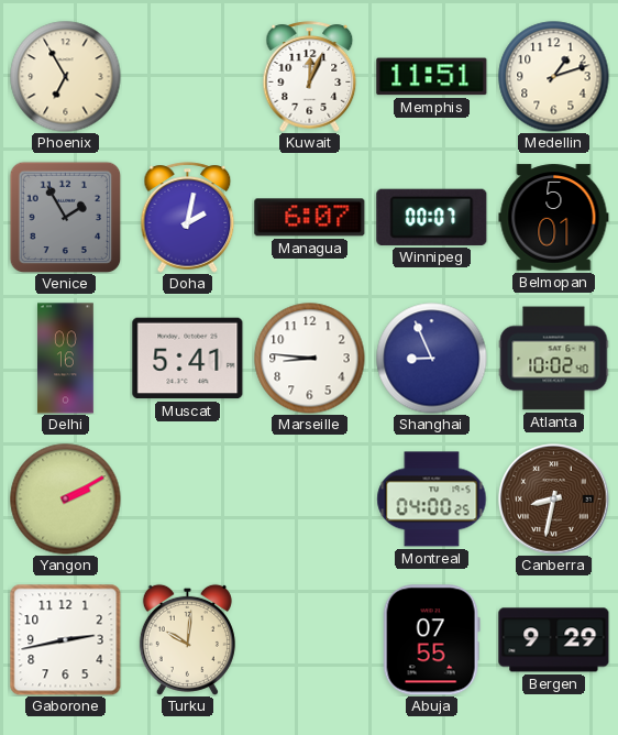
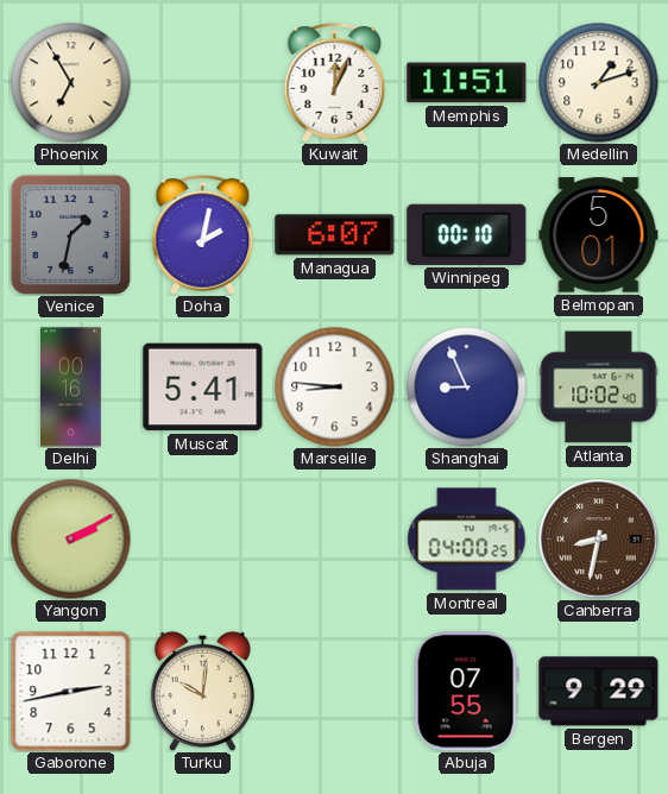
Venice: 1:55 -> 1:32
Winnipeg: 00:07 -> 00:10
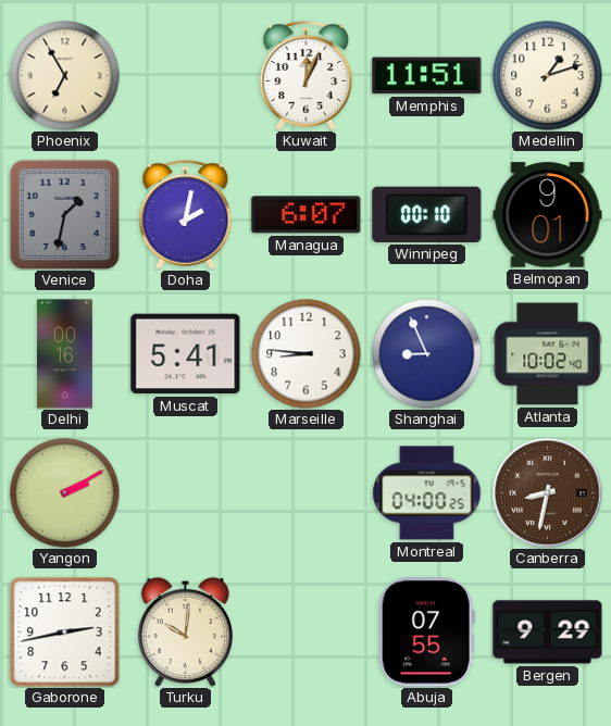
Belmopan: 5:01 -> 9:01
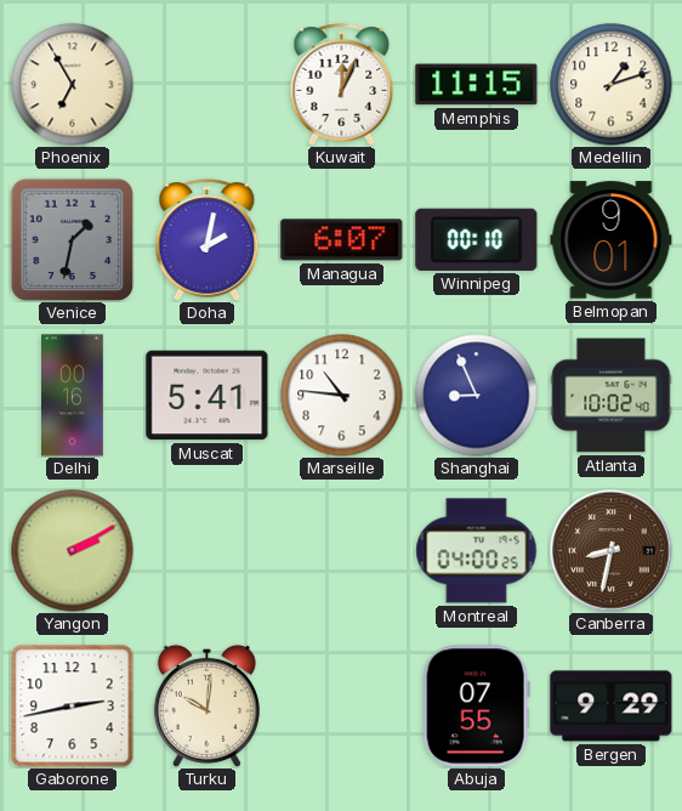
Memphis: 11:51 -> 11:15
Marseille: 8:46 -> 10:46
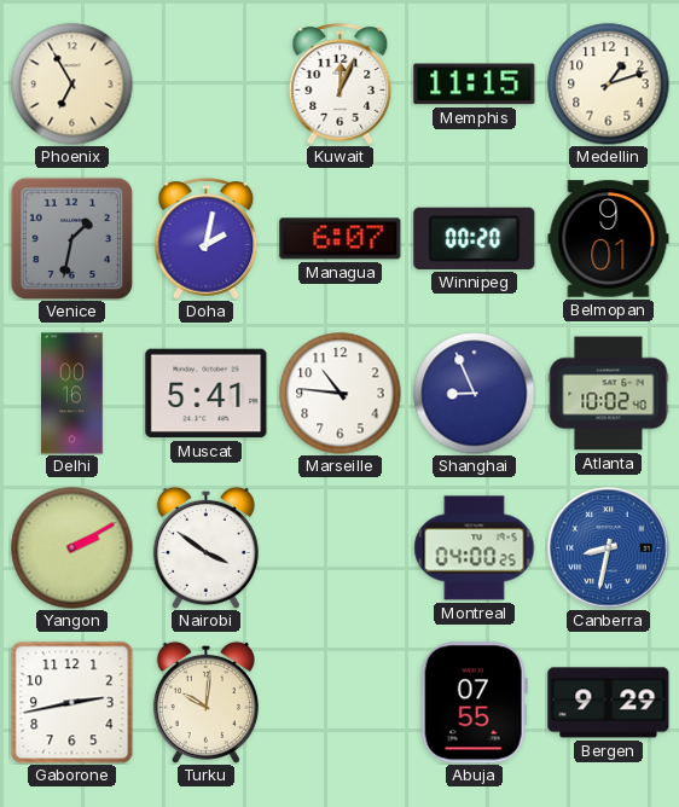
Winnipeg: 00:10 -> 00:20
Nairobi: none -> 3:51
Canberra dial: brown -> blue
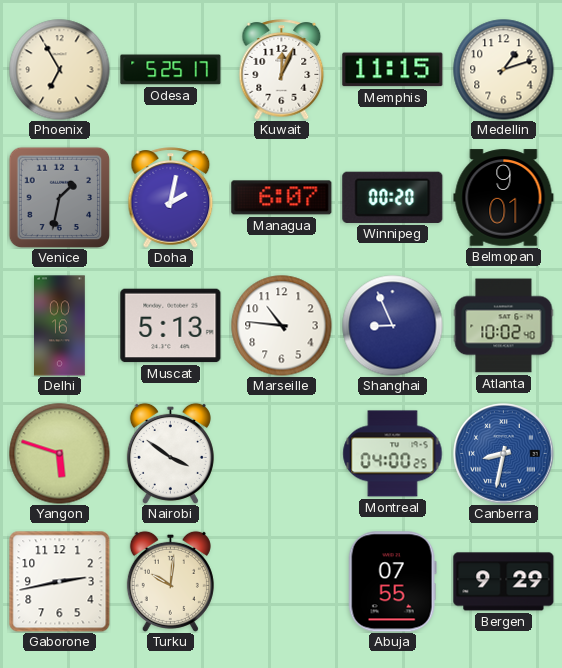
Odesa: none -> 5:25
Muscat: 5:41 -> 5:13
Yangon: 2:10 -> 5:48
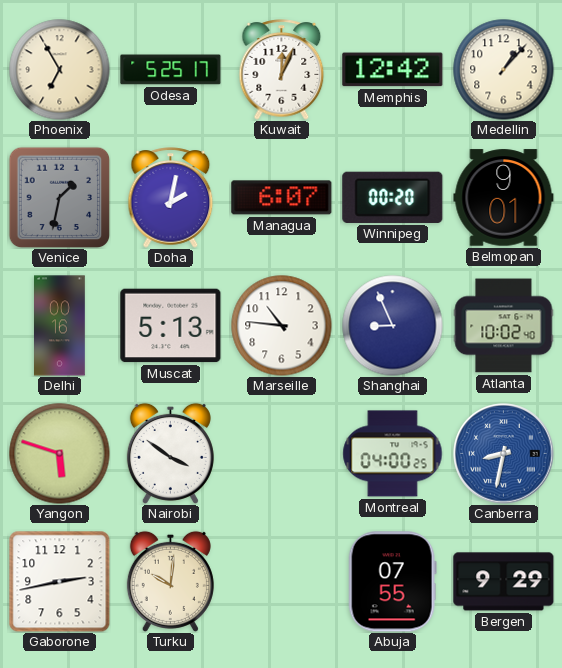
Memphis: 11:15 -> 12:42
Medellin: 1:12 -> 1:07
